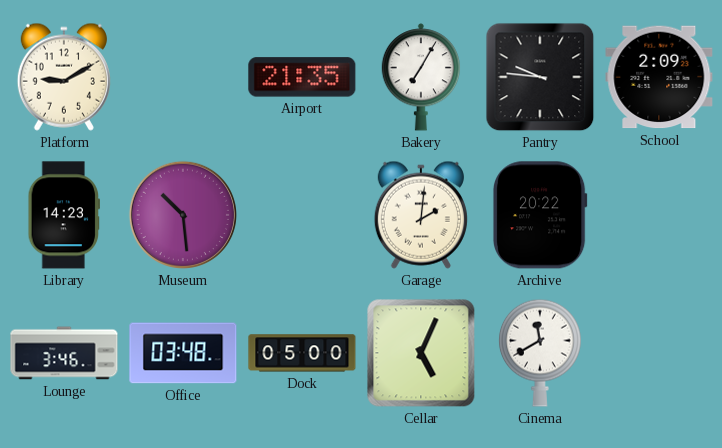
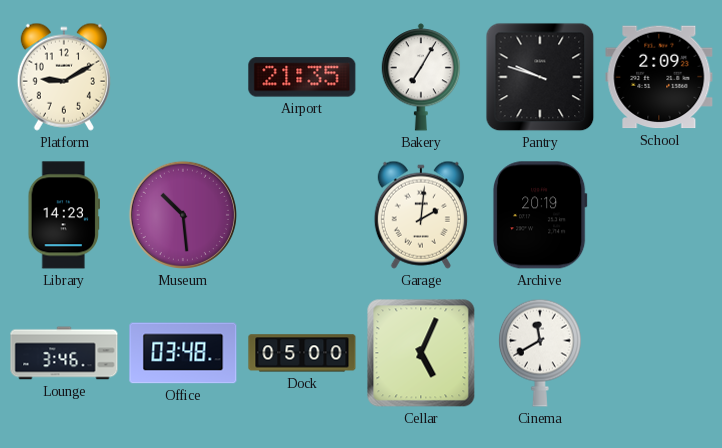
Pantry: 9:46 -> 9:48
Archive: 20:22 -> 20:19
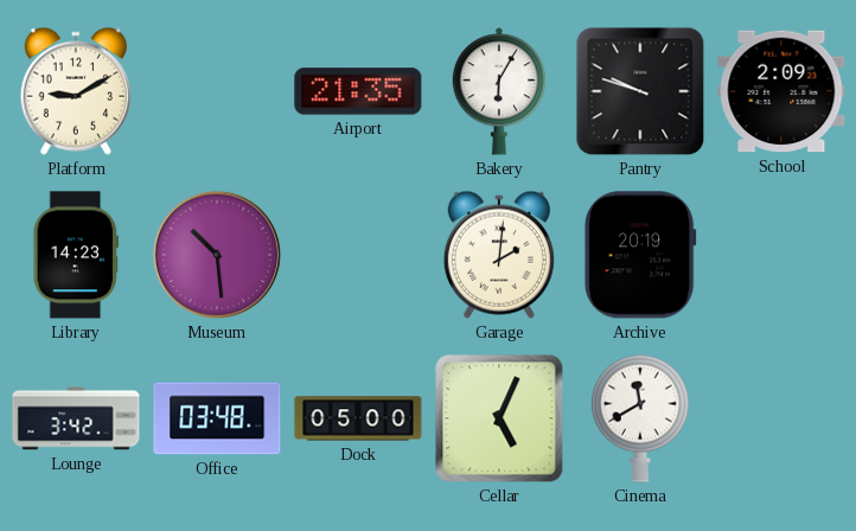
Bakery: 7:05 -> 6:05
Lounge: 3:46 -> 3:42
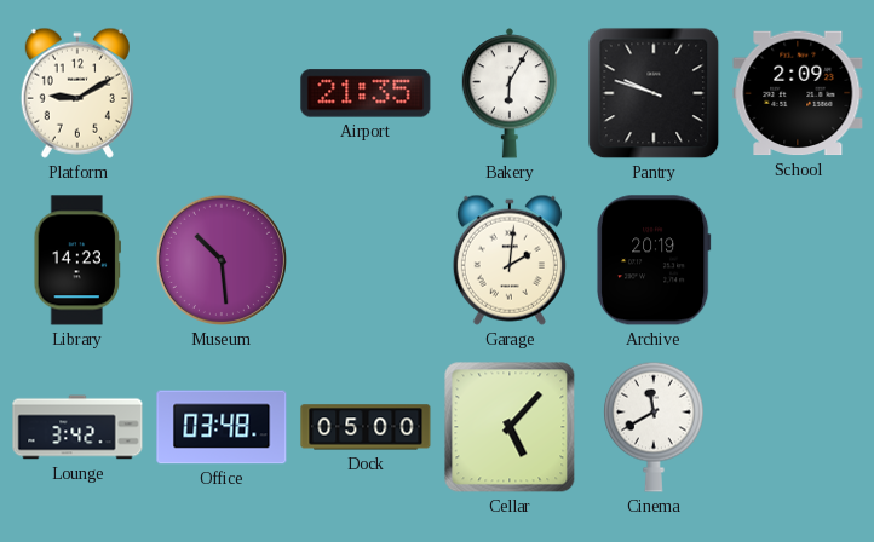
Cellar: 5:04 -> 5:07
